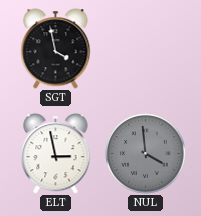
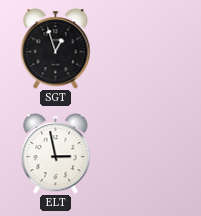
SGT: 3:58 -> 12:57
NUL: 3:59 -> none
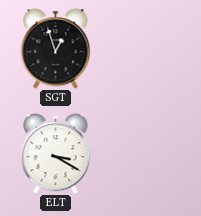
ELT: 2:58 -> 3:20
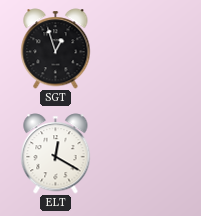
ELT: 3:20 -> 12:20
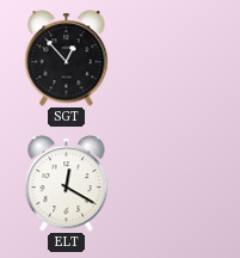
SGT: 12:57 -> 12:53
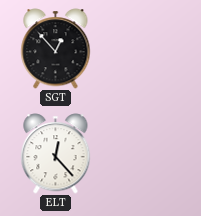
ELT: 12:20 -> 12:23
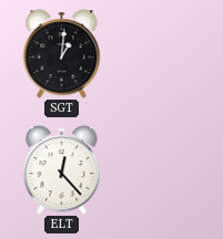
SGT: 12:53 -> 1:01
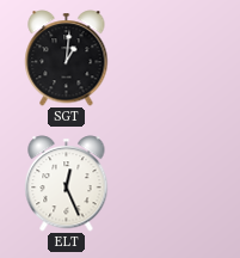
ELT: 12:23 -> 12:26
